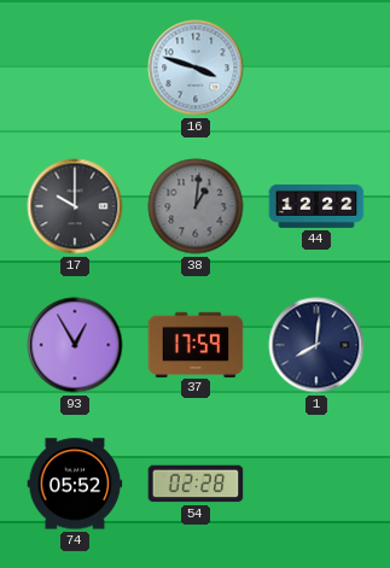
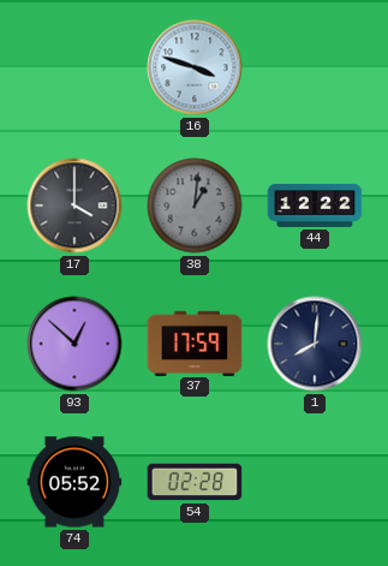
17: 10:00 -> 4:00
93: 12:55 -> 12:52
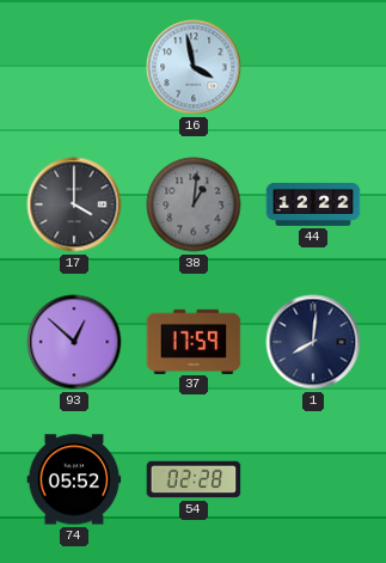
16: 3:48 -> 3:58
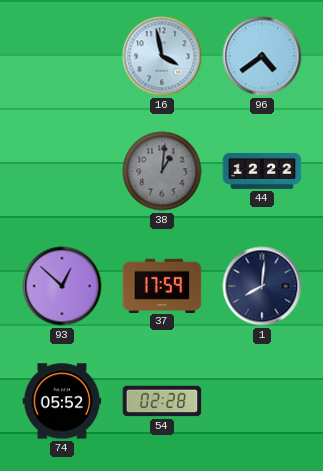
96: none -> 4:39
17: 4:00 -> none
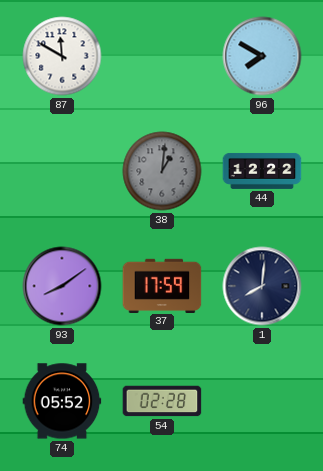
87: none -> 11:50
16: 3:58 -> none
96: 4:39 -> 7:50
93: 12:52 -> 8:09
